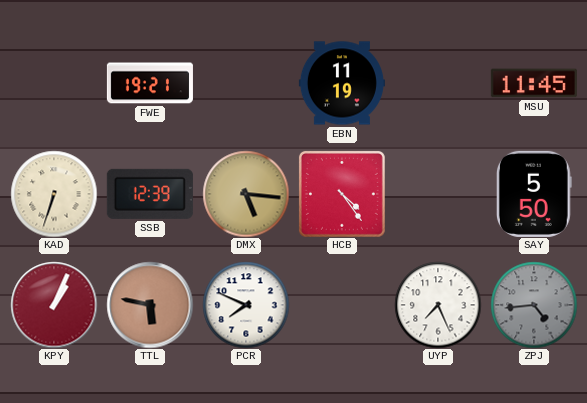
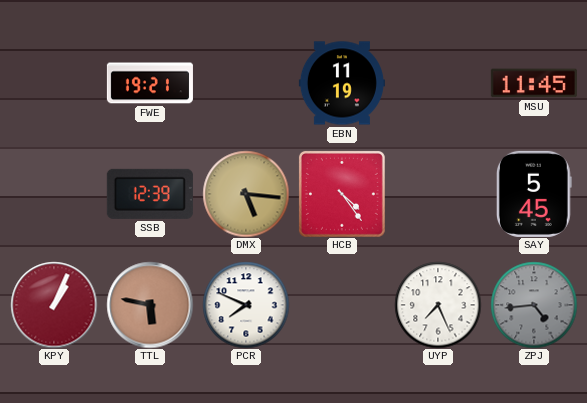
KAD: 6:33 -> none
SAY: 5:50 -> 5:45
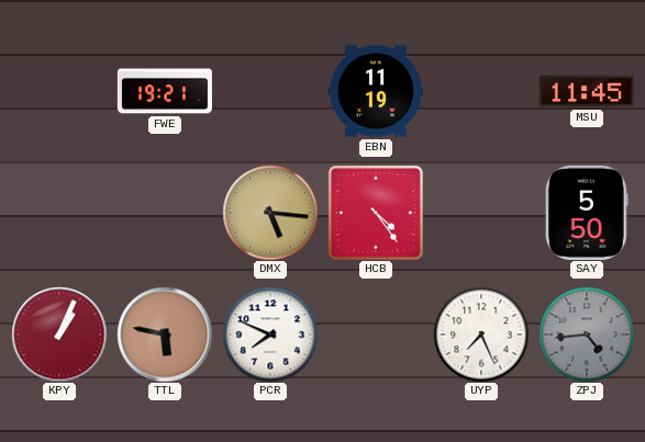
SSB: 12:39 -> none
SAY: 5:45 -> 5:50
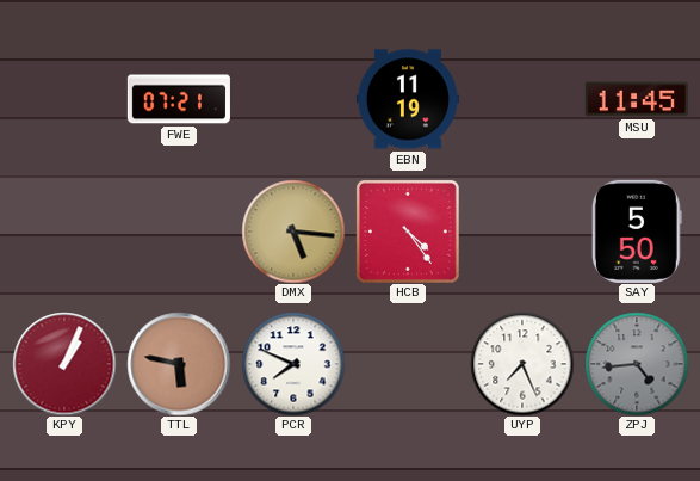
FWE: 19:21 -> 07:21
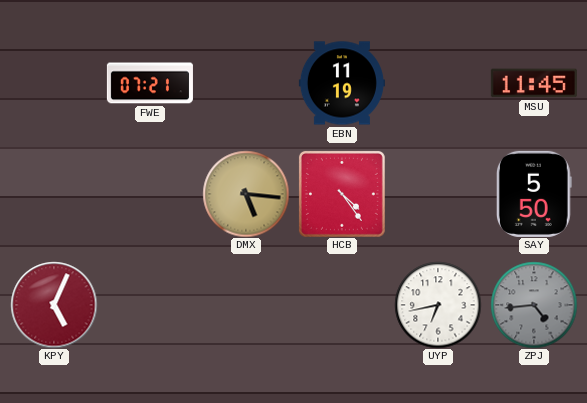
KPY: 1:04 -> 5:04
TTL: 5:47 -> none
PCR: 7:49 -> none
UYP: 7:26 -> 6:43
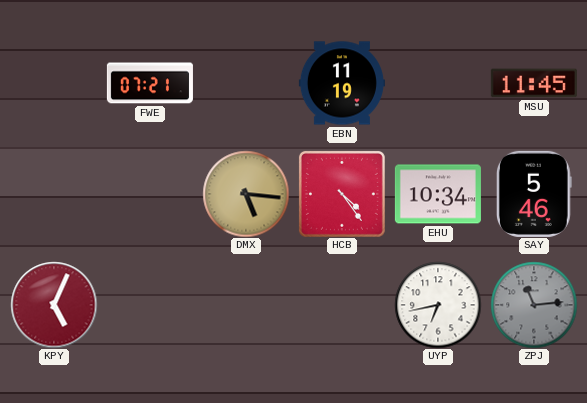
EHU: none -> 10:34
SAY: 5:50 -> 5:46
ZPJ: 4:44 -> 11:14
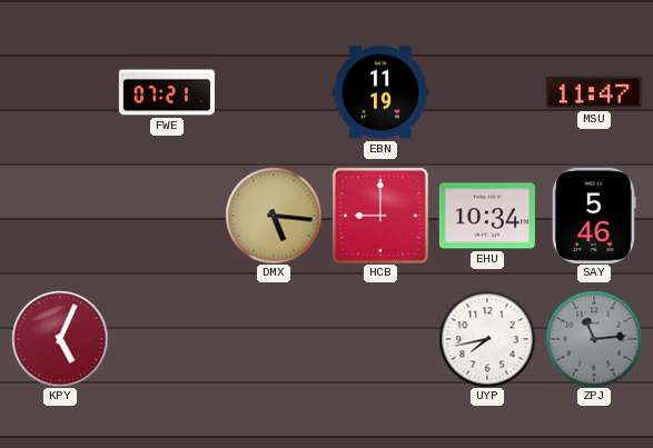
MSU: 11:45 -> 11:47
HCB: 4:24 -> 9:00
UYP: 6:43 -> 7:43
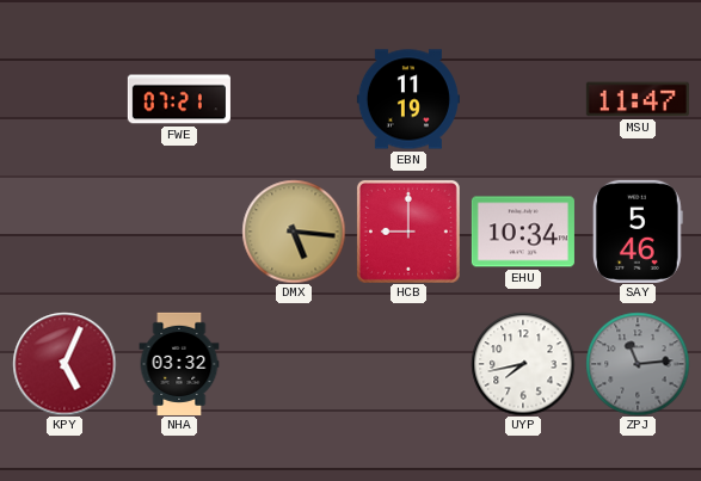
NHA: none -> 03:32
